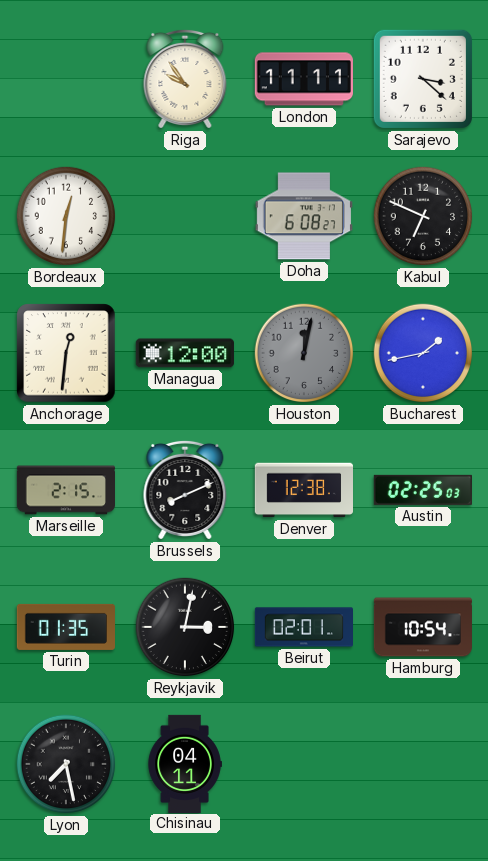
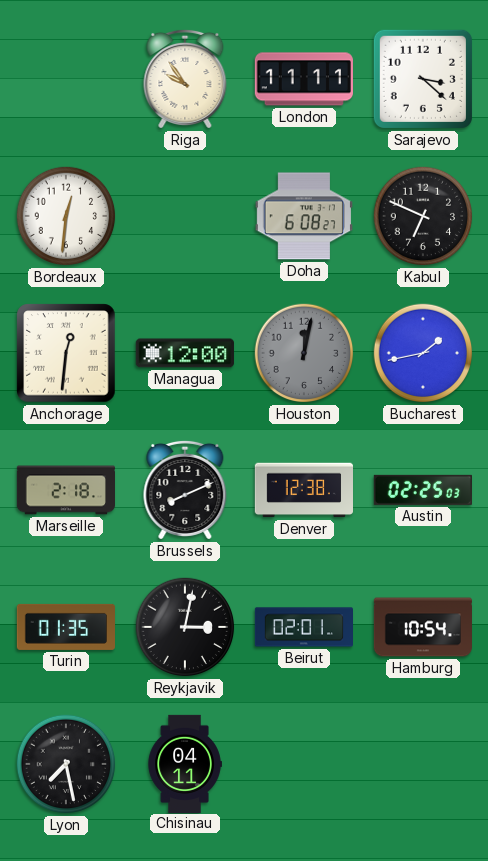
Marseille: 2:15 -> 2:18
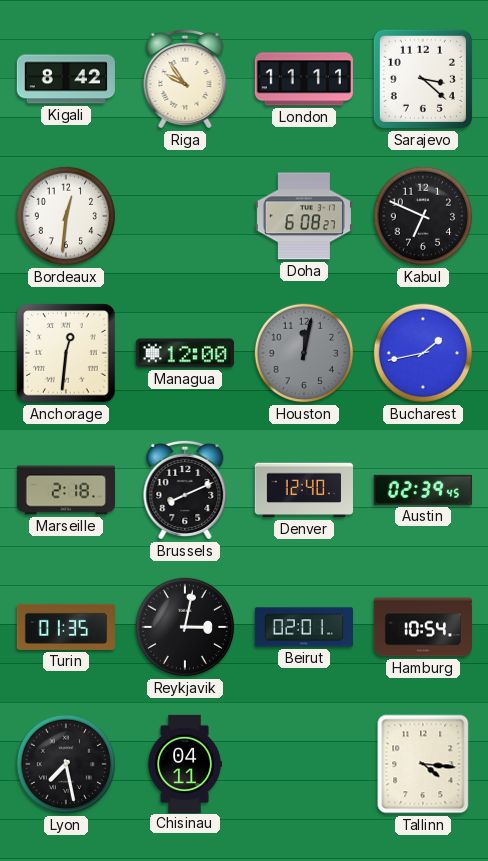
Kigali: none -> 8:42
Denver: 12:38 -> 12:40
Austin: 02:25 -> 02:39
Tallinn: none -> 4:16
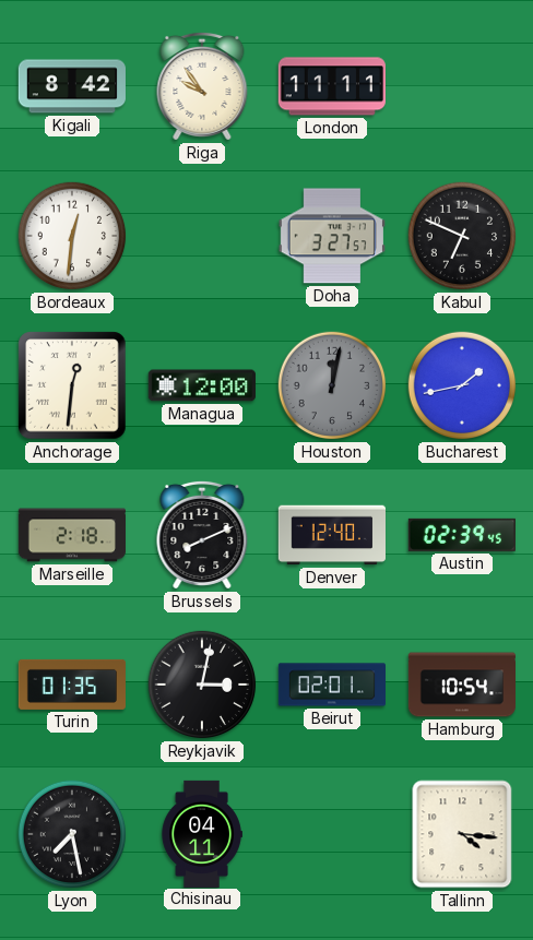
Sarajevo: 3:22 -> none
Doha: 6:08 -> 3:27
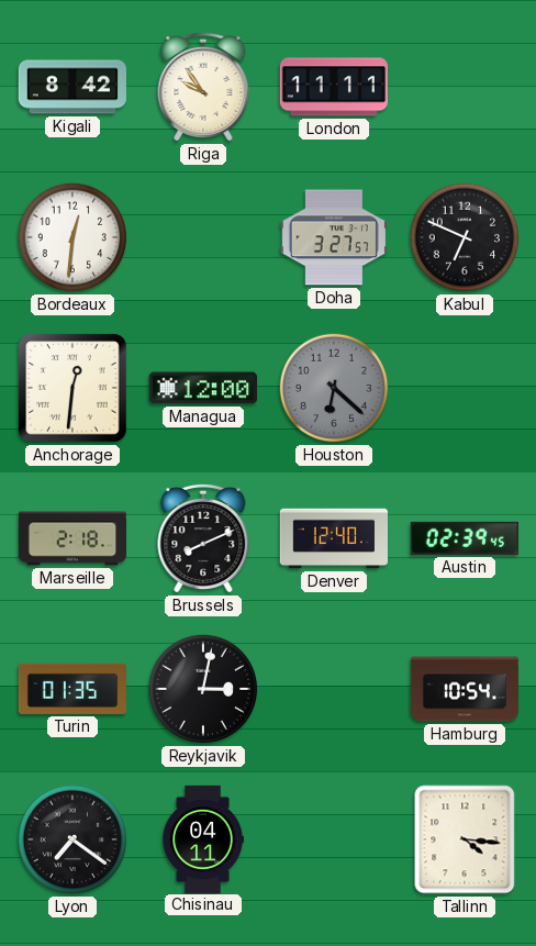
Houston: 12:02 -> 6:22
Bucharest: 1:43 -> none
Beirut: 02:01 -> none
Lyon: 7:28 -> 7:21
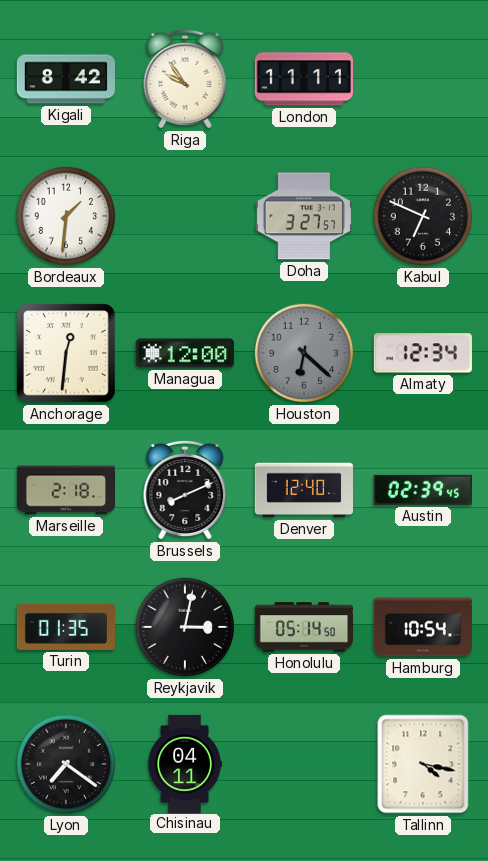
Bordeaux: 12:31 -> 1:31
Almaty: none -> 12:34
Honolulu: none -> 05:14
Tallinn: 4:16 -> 4:17
